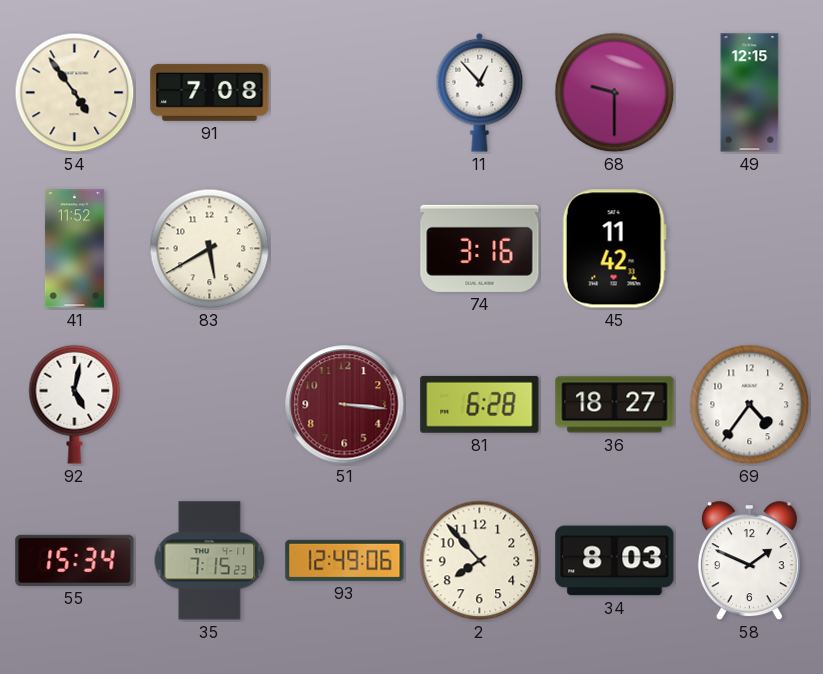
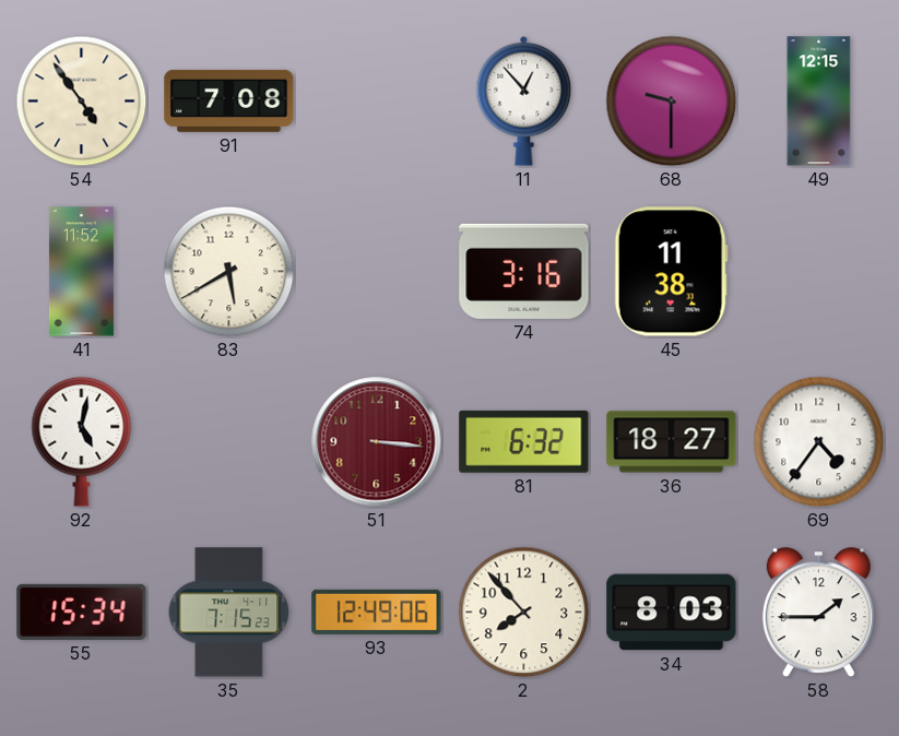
45: 11:42 -> 11:38
81: 6:28 -> 6:32
58: 1:49 -> 1:45
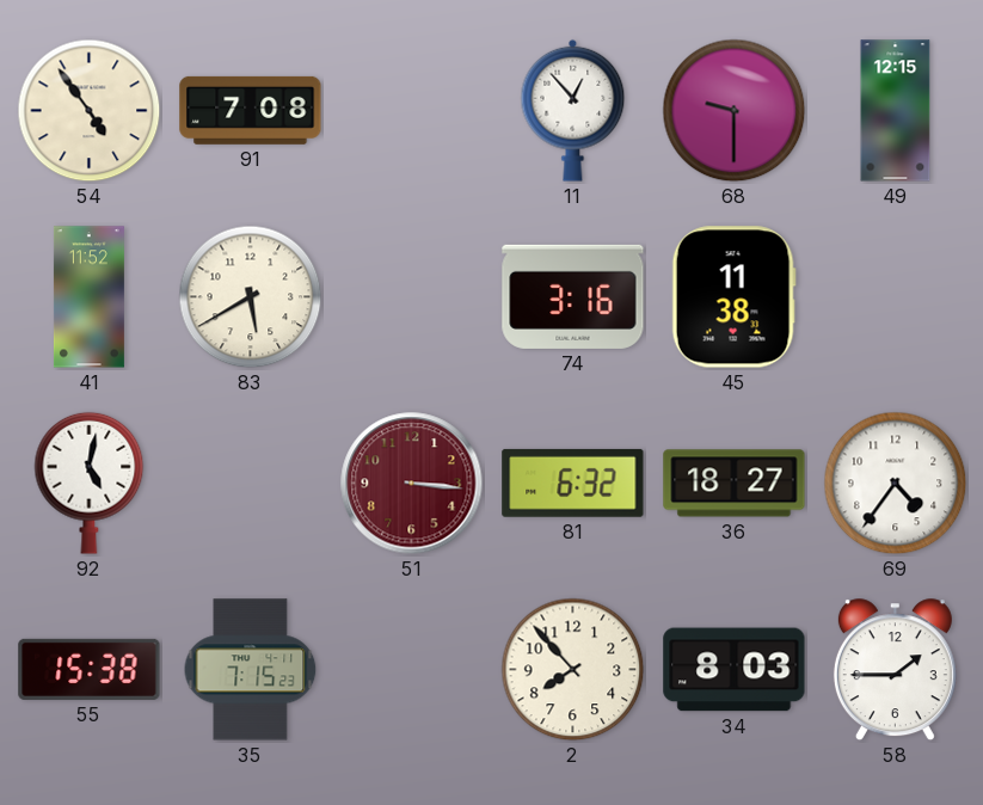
55: 15:34 -> 15:38
93: 12:49 -> none
